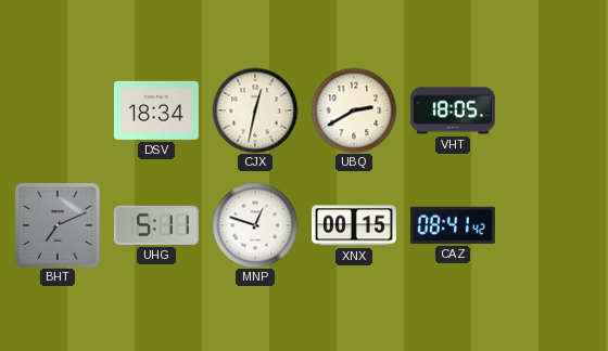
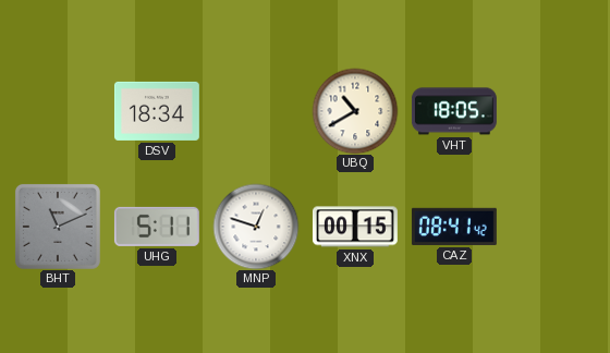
CJX: 12:32 -> none
UBQ: 2:40 -> 10:40
BHT: 7:11 -> 11:11
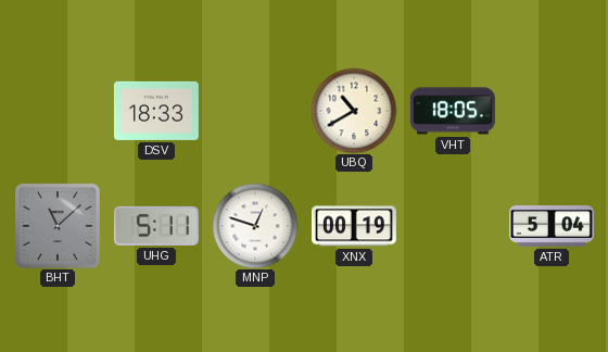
DSV: 18:34 -> 18:33
BHT: 11:11 -> 11:08
XNX: 00:15 -> 00:19
CAZ: 08:41 -> none
ATR: none -> 5:04
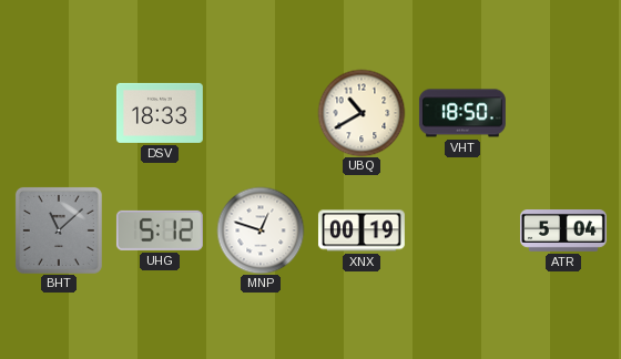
VHT: 18:05 -> 18:50
UHG: 5:11 -> 5:12
